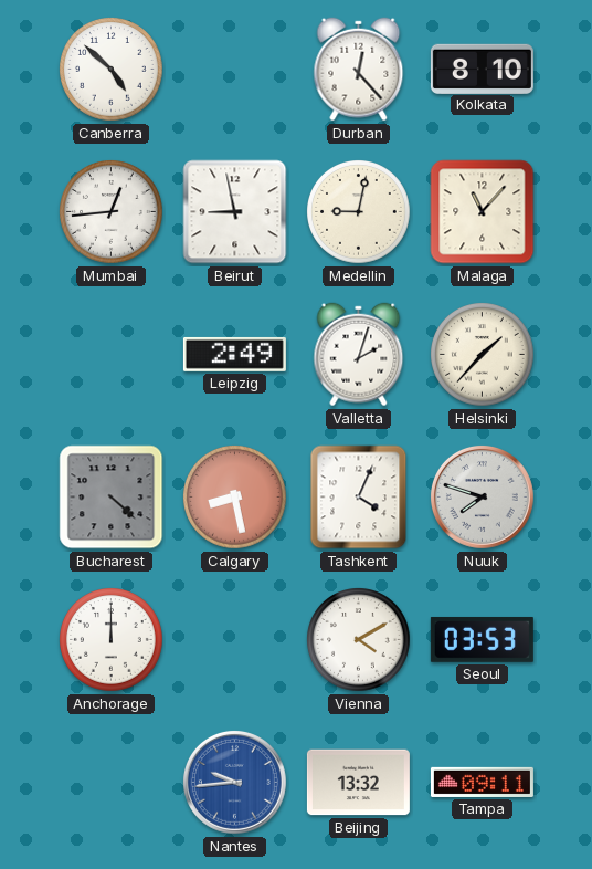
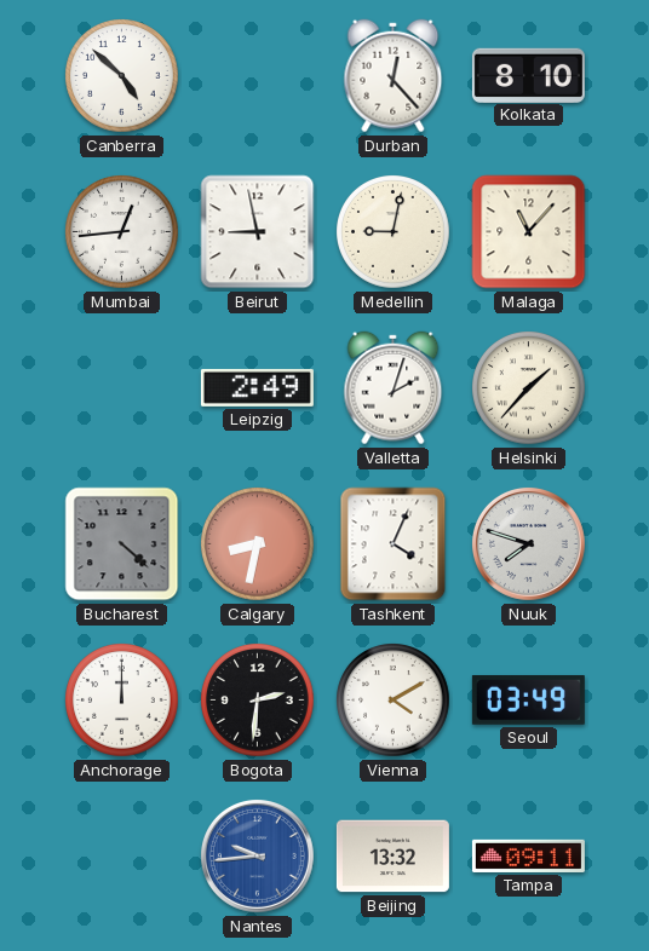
Calgary: 8:28 -> 8:32
Bogota: none -> 2:31
Seoul: 03:53 -> 03:49
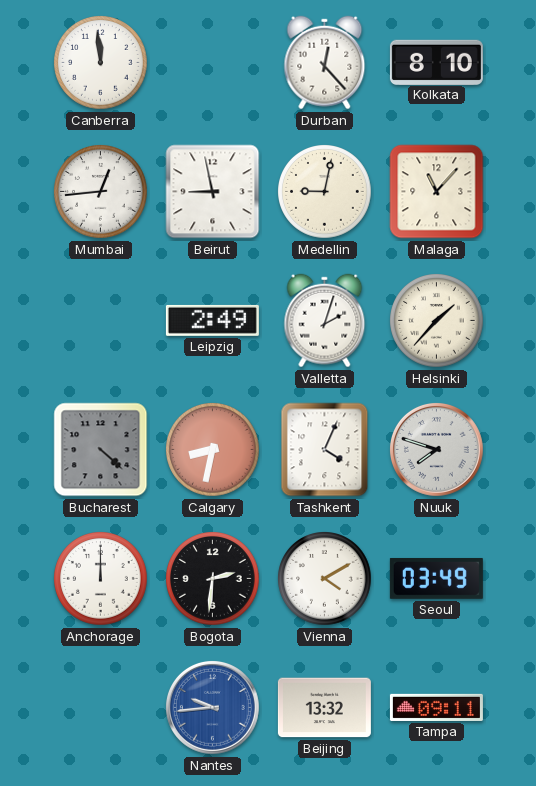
Canberra: 4:52 -> 11:59
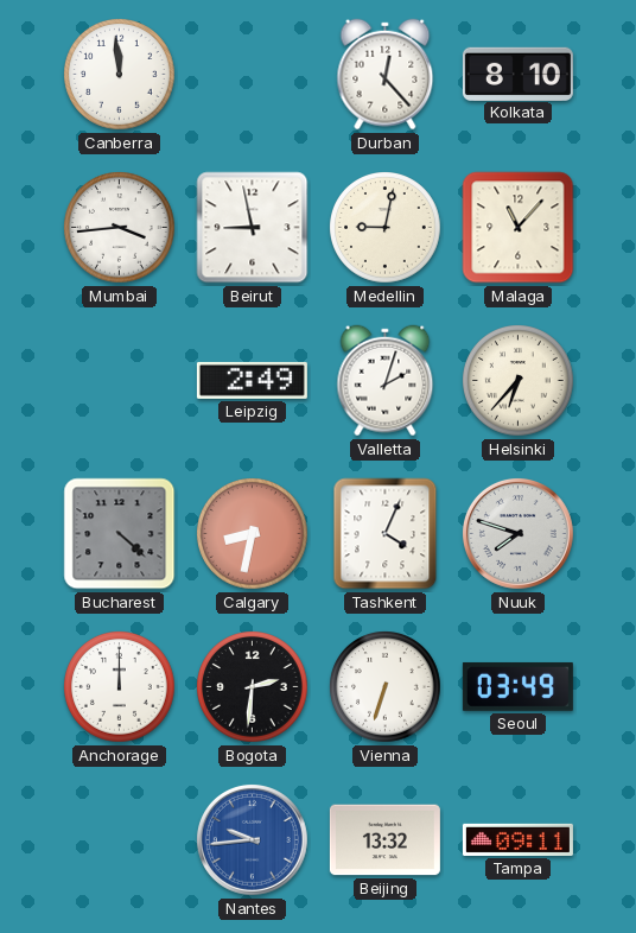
Mumbai: 12:44 -> 3:44
Helsinki: 1:37 -> 6:37
Vienna: 4:10 -> 6:33
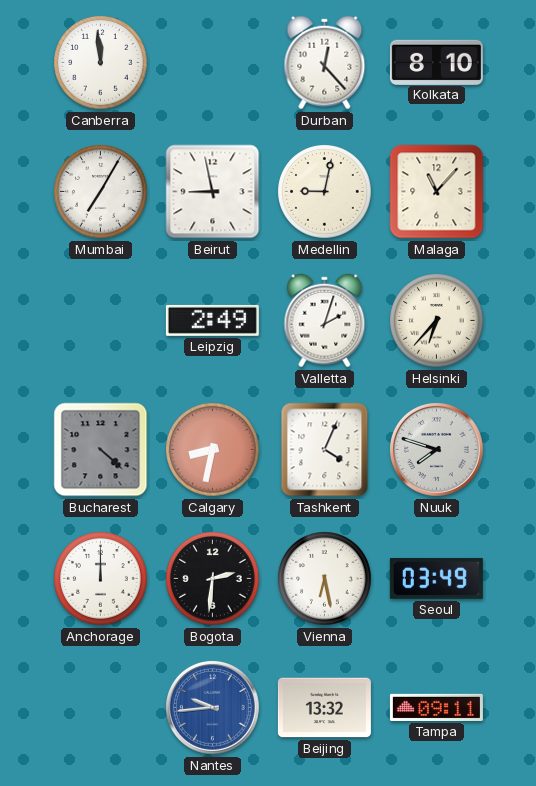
Mumbai: 3:44 -> 7:05
Vienna: 6:33 -> 6:28
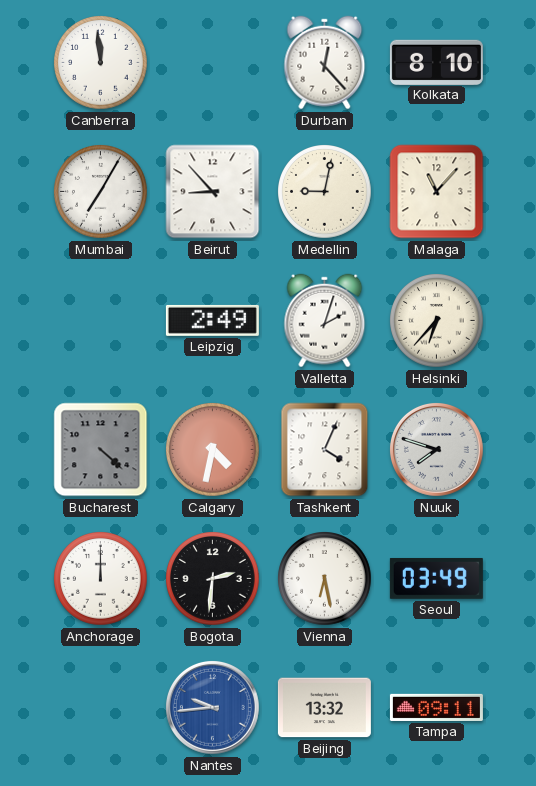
Beirut: 8:58 -> 8:53
Calgary: 8:32 -> 4:32
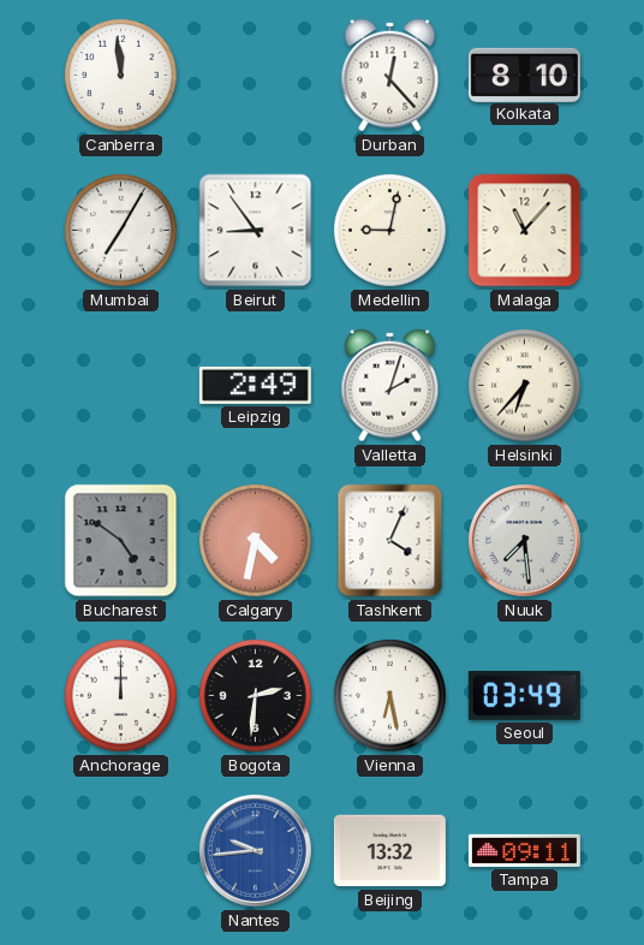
Beirut: 8:53 -> 8:54
Bucharest: 4:22 -> 4:51
Nuuk: 7:48 -> 7:29
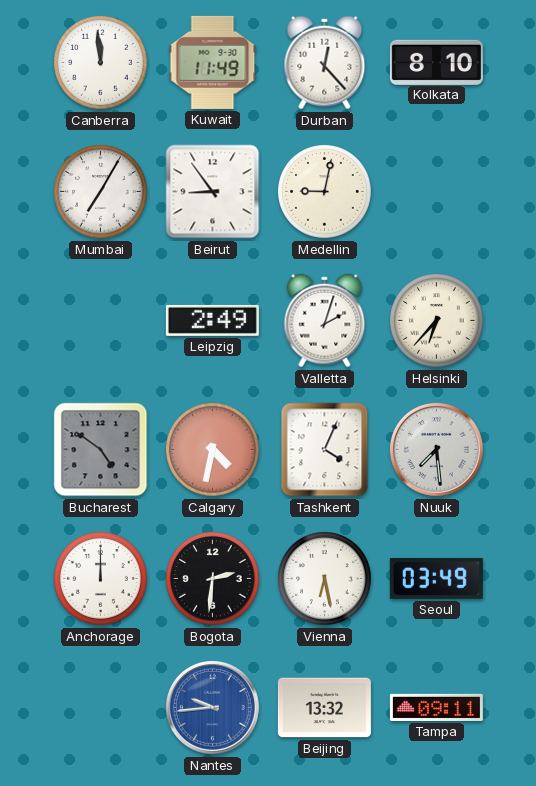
Kuwait: none -> 11:49
Malaga: 11:07 -> none
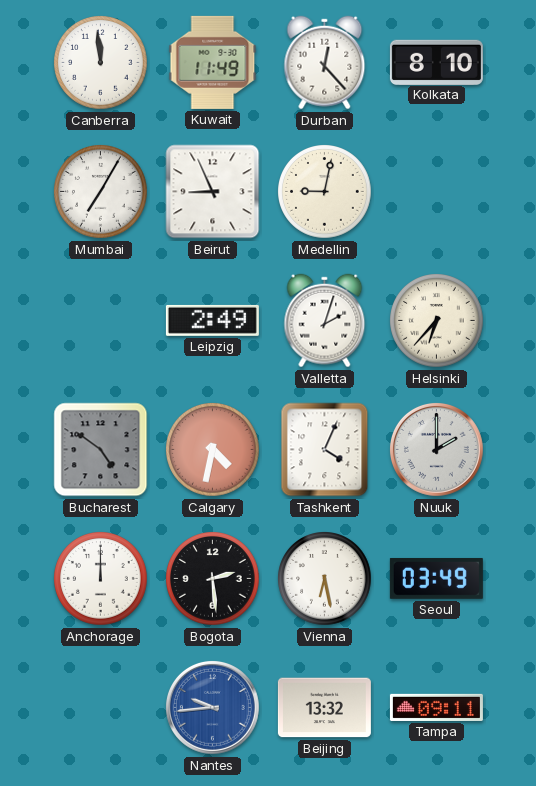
Beirut: 8:54 -> 8:56
Nuuk: 7:29 -> 2:00
Bogota: 2:31 -> 2:29
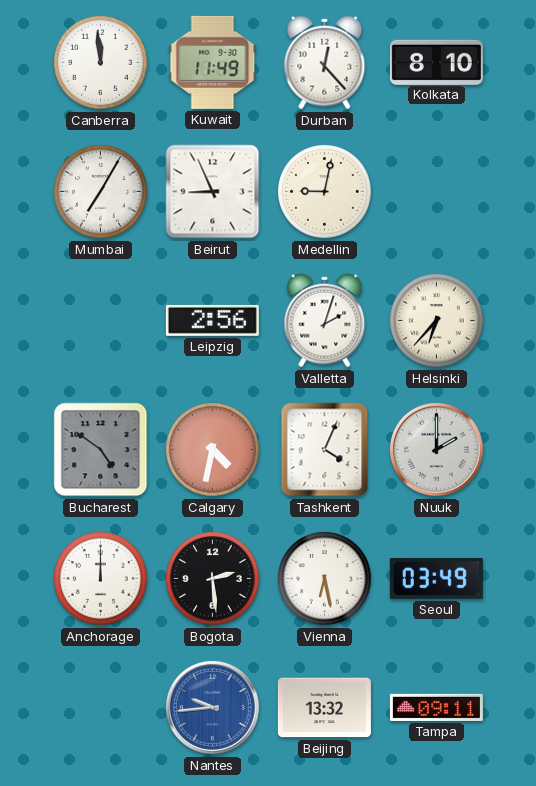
Leipzig: 2:49 -> 2:56
